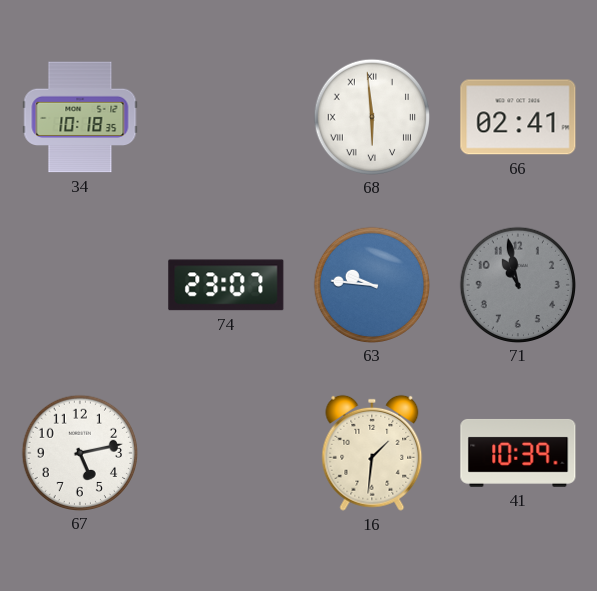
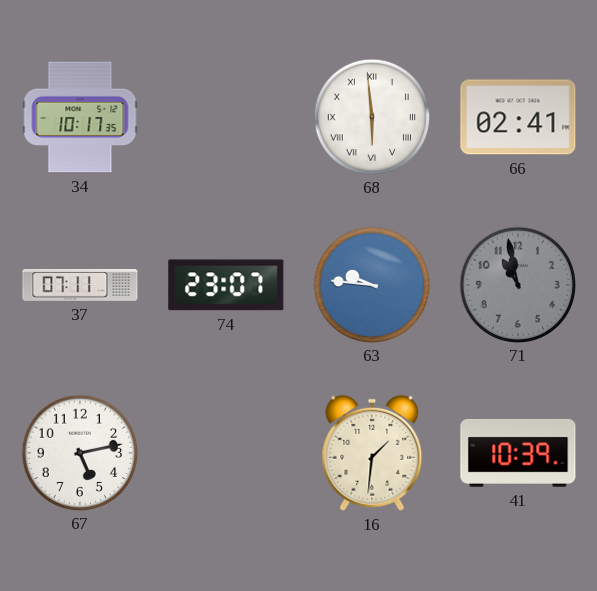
34: 10:18 -> 10:17
37: none -> 07:11
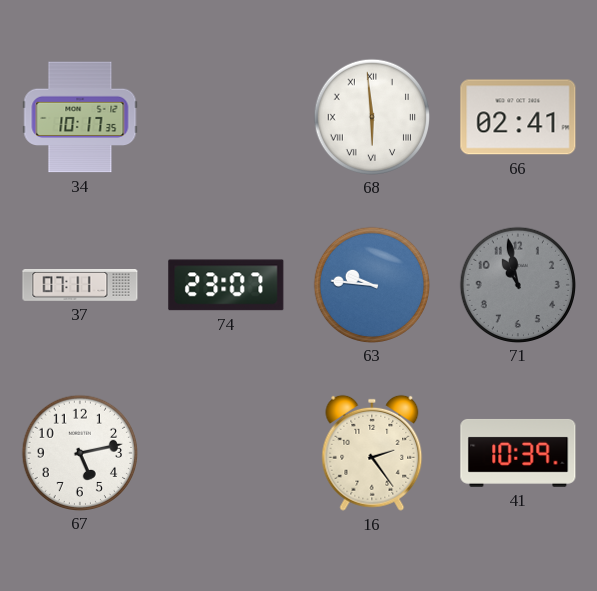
16: 1:31 -> 2:24
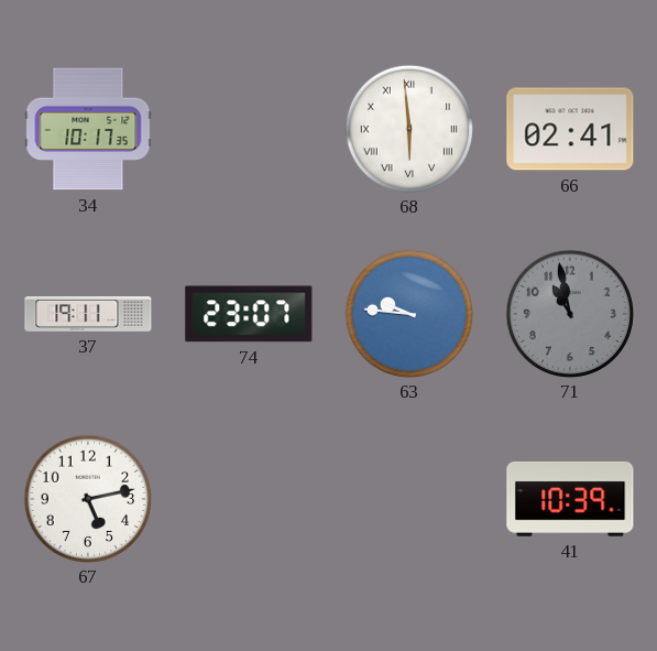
37: 07:11 -> 19:11
16: 2:24 -> none
